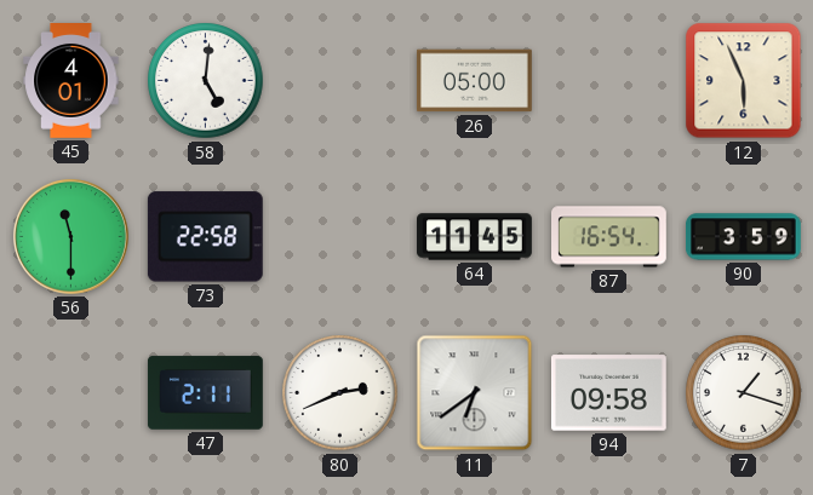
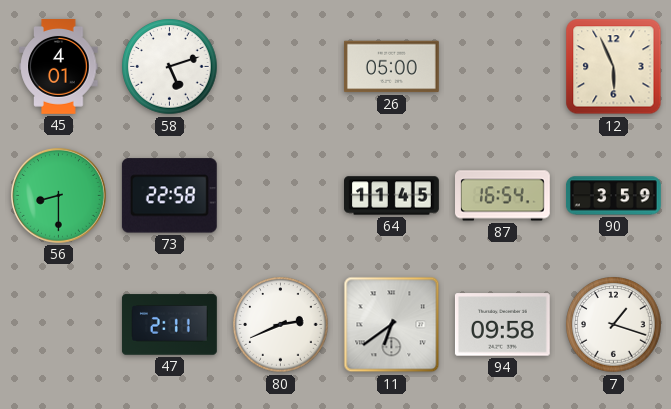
58: 5:01 -> 5:12
56: 11:30 -> 8:30
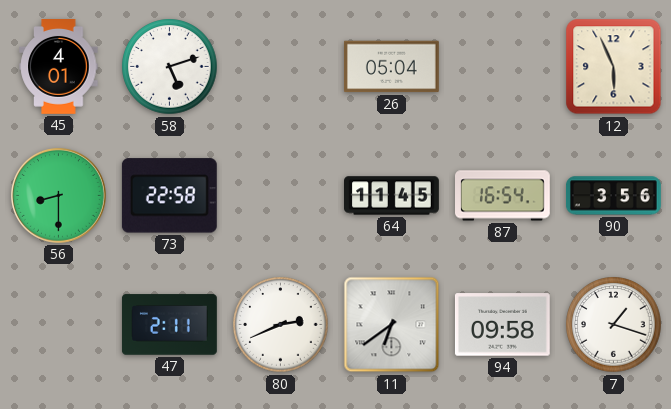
26: 05:00 -> 05:04
90: 3:59 -> 3:56
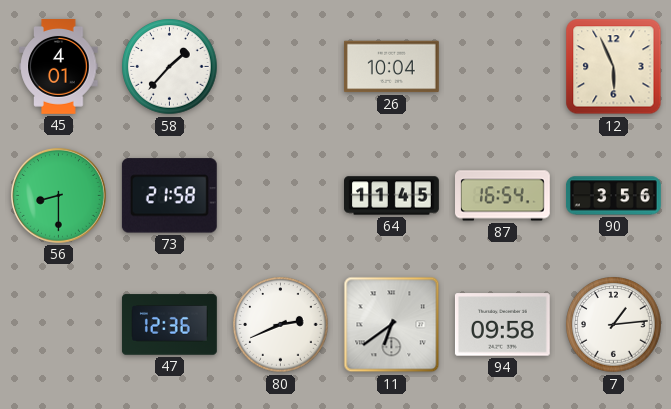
58: 5:12 -> 1:37
26: 05:04 -> 10:04
73: 22:58 -> 21:58
47: 2:11 -> 12:36
7: 1:18 -> 1:14
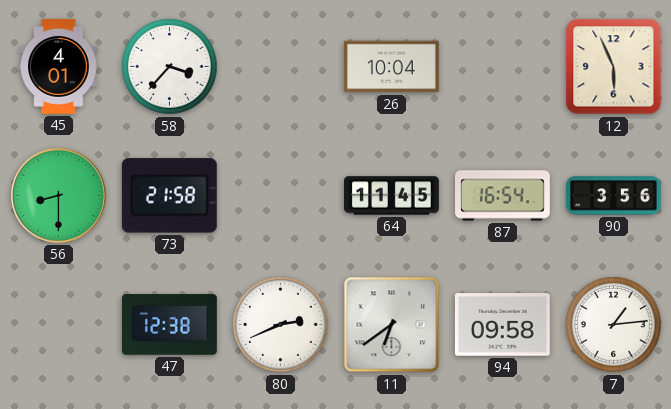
58: 1:37 -> 3:37
47: 12:36 -> 12:38
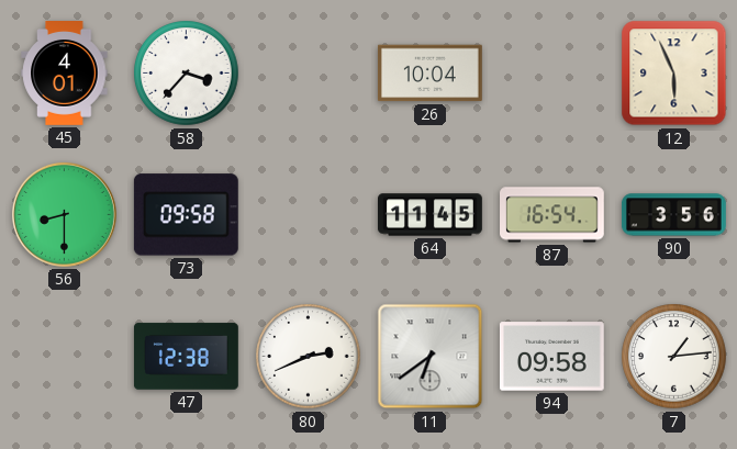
73: 21:58 -> 09:58
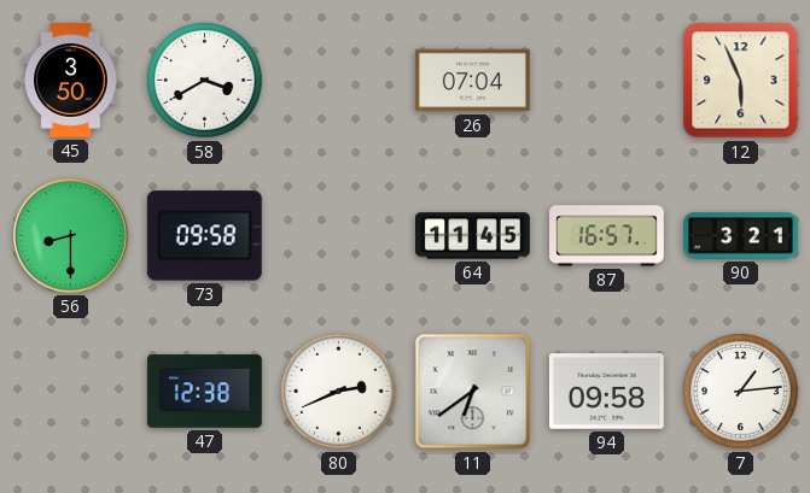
45: 4:01 -> 3:50
58: 3:37 -> 3:40
26: 10:04 -> 07:04
87: 16:54 -> 16:57
90: 3:56 -> 3:21
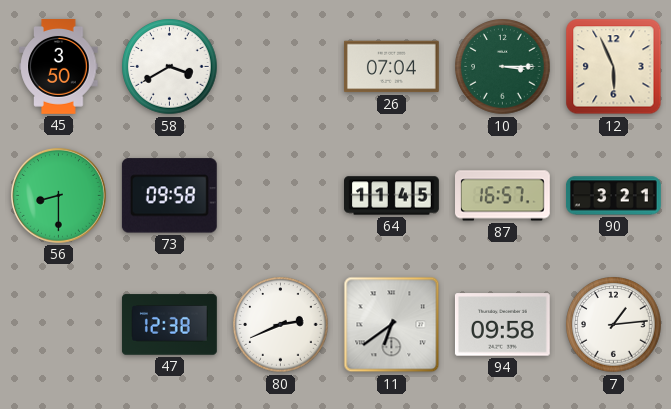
10: none -> 3:15
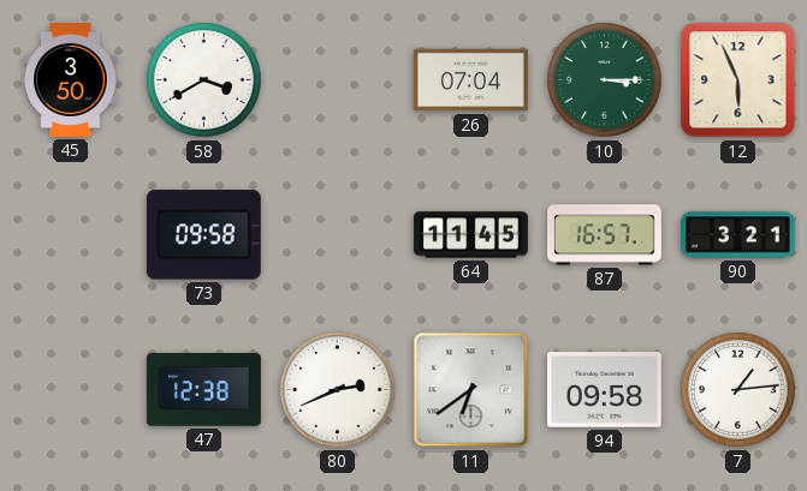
56: 8:30 -> none
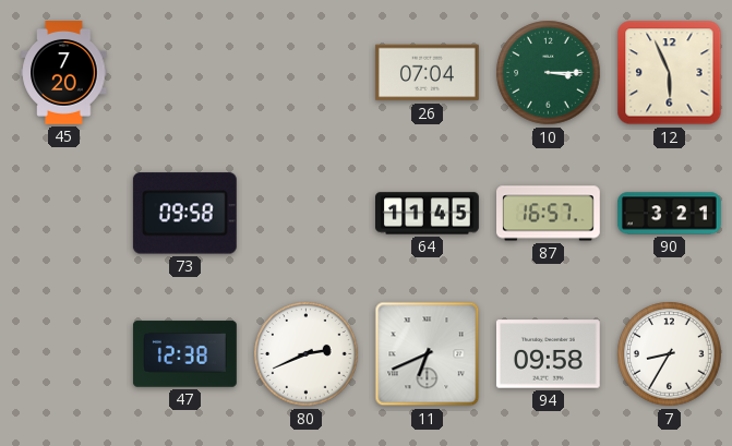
45: 3:50 -> 7:20
58: 3:40 -> none
11: 6:39 -> 6:41
7: 1:14 -> 8:35
